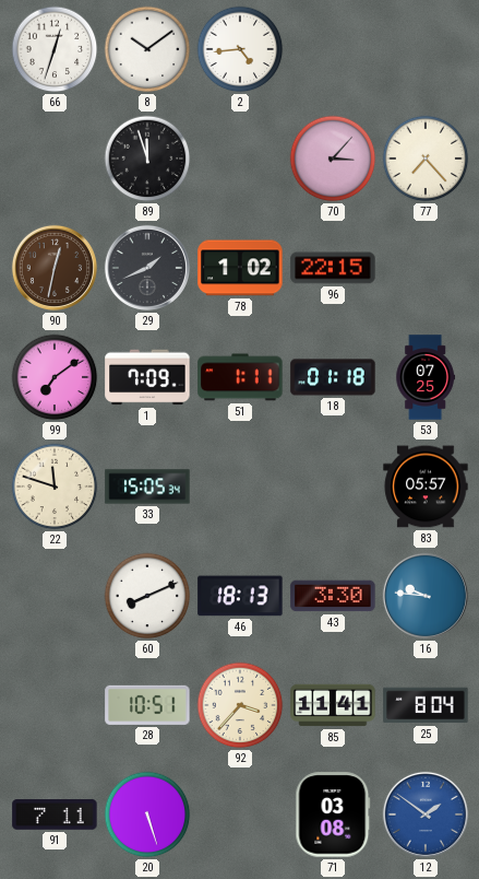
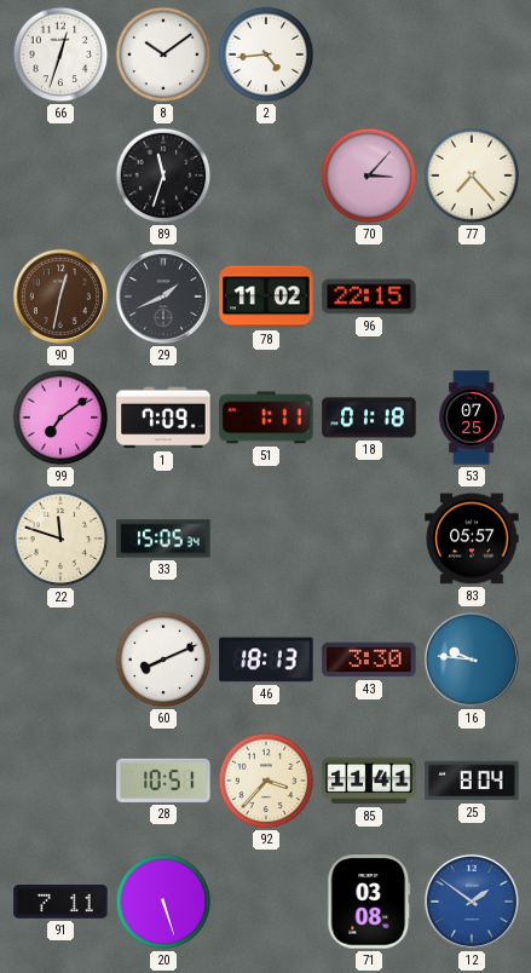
89: 11:57 -> 11:33
78: 1:02 -> 11:02
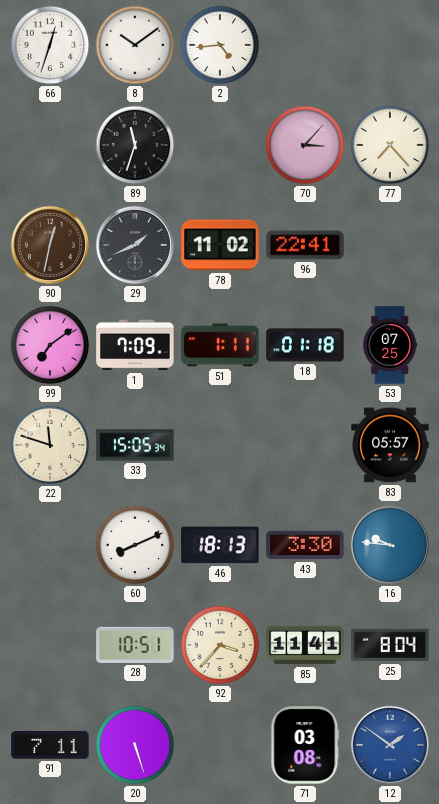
96: 22:15 -> 22:41
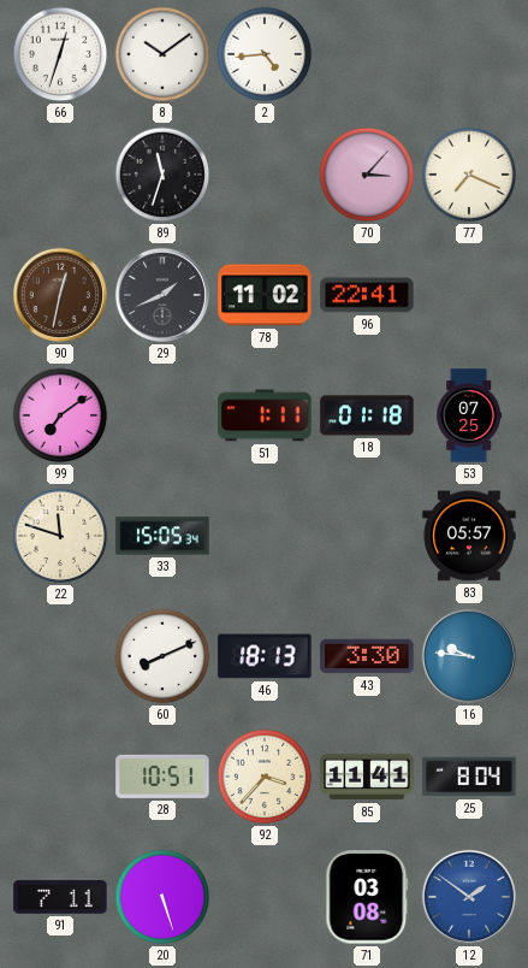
77: 7:23 -> 7:19
1: 7:09 -> none
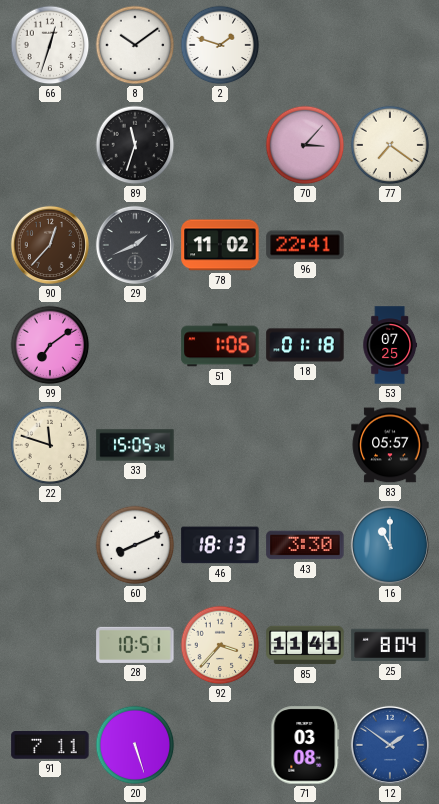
2: 4:44 -> 1:48
77: 7:19 -> 7:21
90: 12:32 -> 12:37
51: 1:11 -> 1:06
16: 9:46 -> 11:00
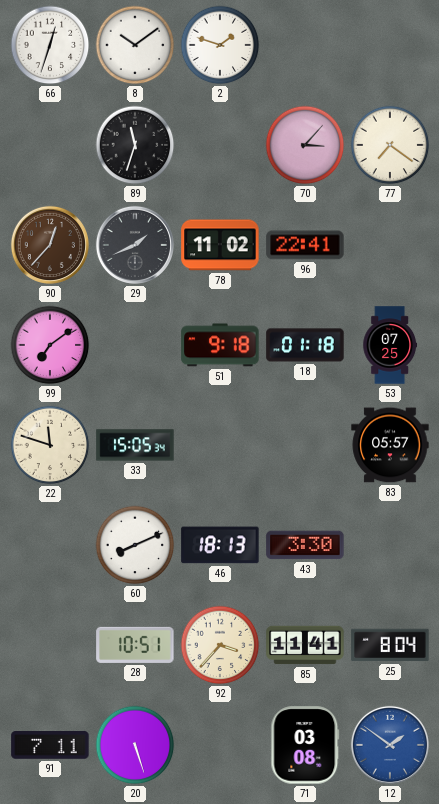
51: 1:06 -> 9:18
16: 11:00 -> none
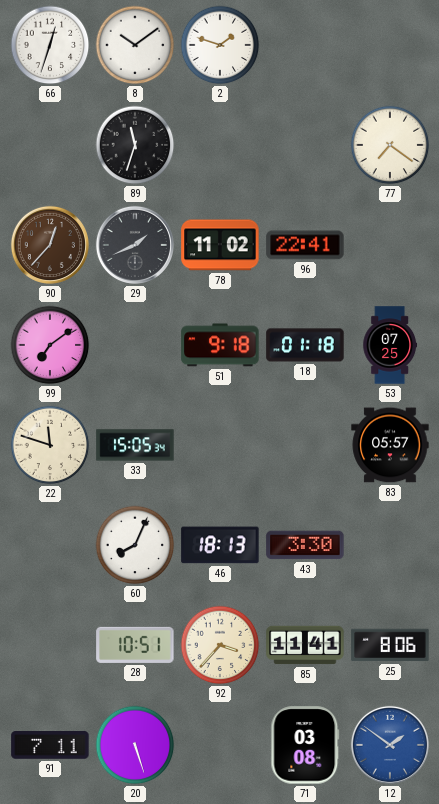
70: 3:07 -> none
60: 8:11 -> 8:04
25: 8:04 -> 8:06
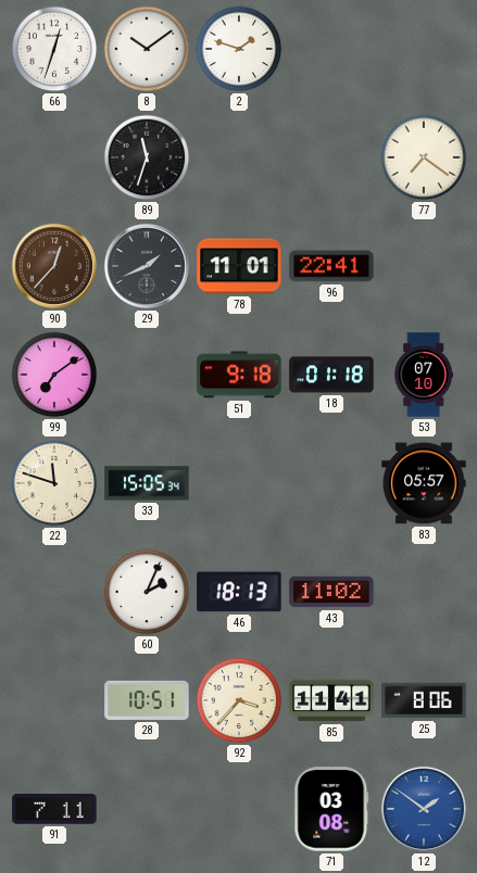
78: 11:02 -> 11:01
53: 07:25 -> 07:10
60: 8:04 -> 2:04
43: 3:30 -> 11:02
20: 5:27 -> none
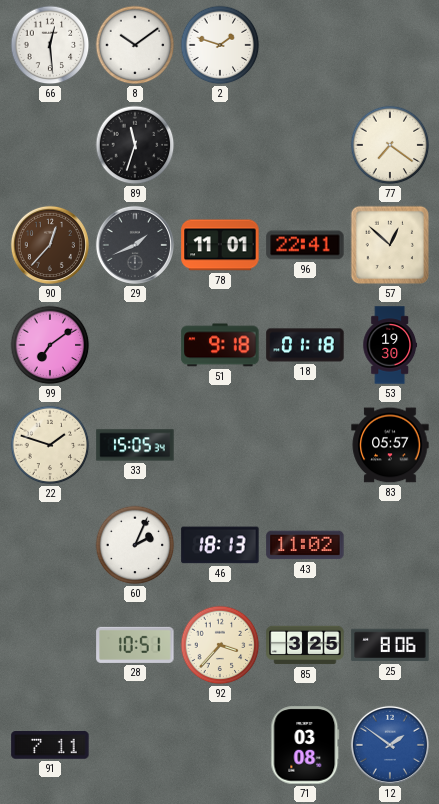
66: 12:33 -> 12:29
57: none -> 12:52
53: 07:10 -> 19:30
22: 11:48 -> 1:48
85: 11:41 -> 3:25
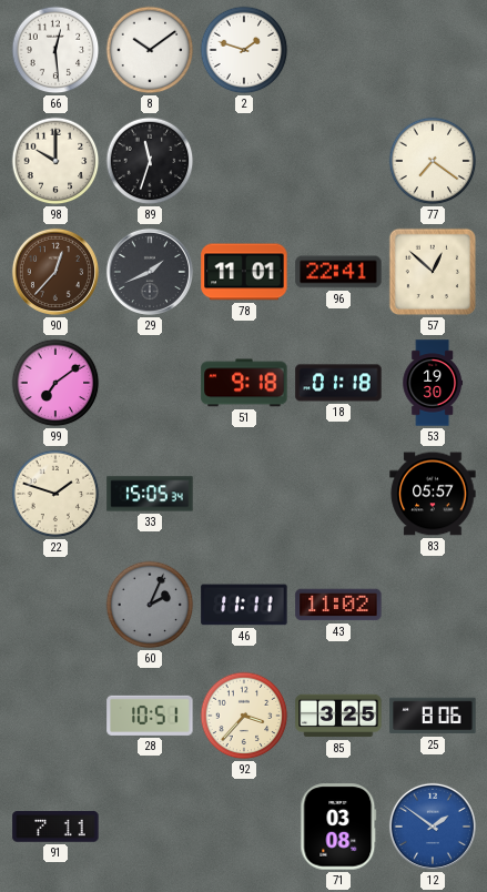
98: none -> 10:00
60 dial: white -> grey
46: 18:13 -> 11:11
